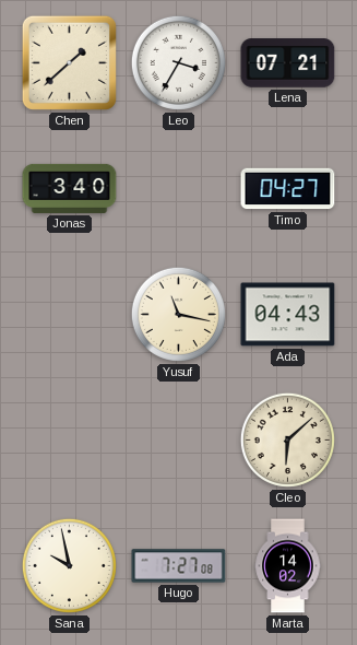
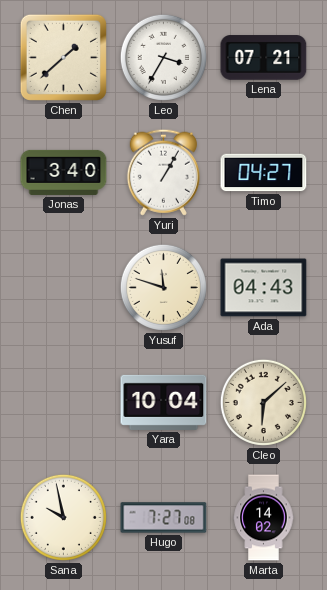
Yuri: none -> 1:05
Yusuf: 11:17 -> 11:48
Yara: none -> 10:04
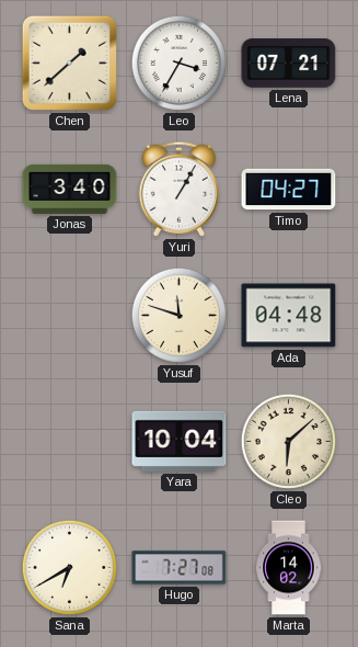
Ada: 04:43 -> 04:48
Sana: 9:58 -> 6:40
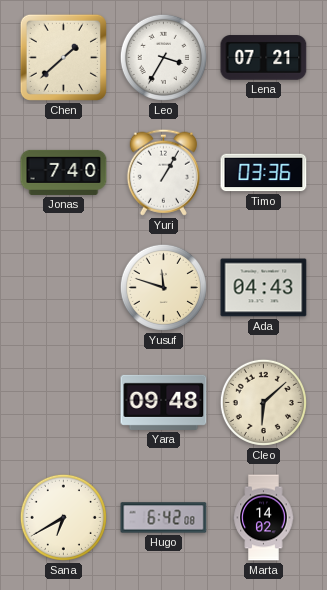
Jonas: 3:40 -> 7:40
Timo: 04:27 -> 03:36
Ada: 04:48 -> 04:43
Yara: 10:04 -> 09:48
Hugo: 7:27 -> 6:42
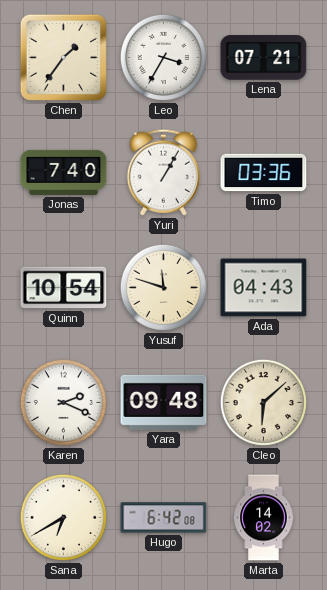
Chen: 1:38 -> 1:36
Quinn: none -> 10:54
Karen: none -> 2:19
